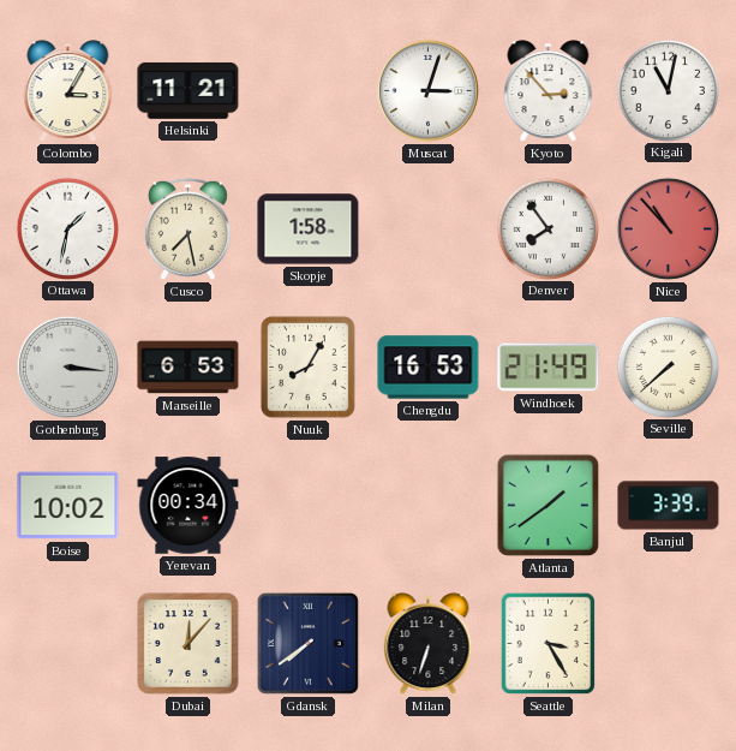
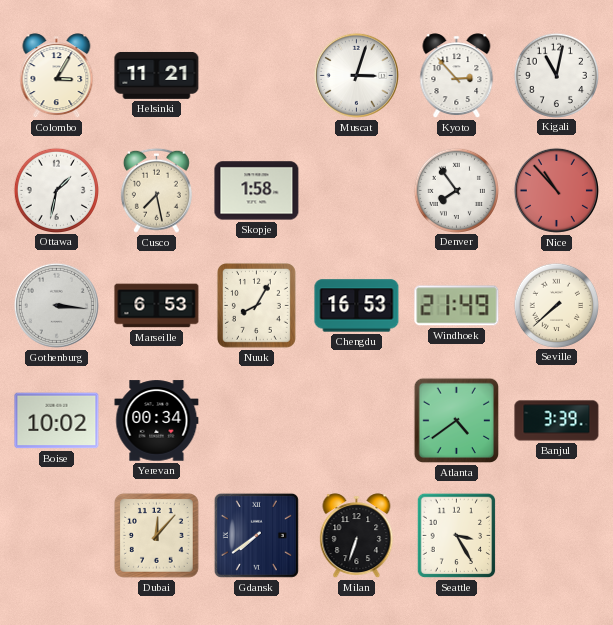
Atlanta: 1:39 -> 4:39
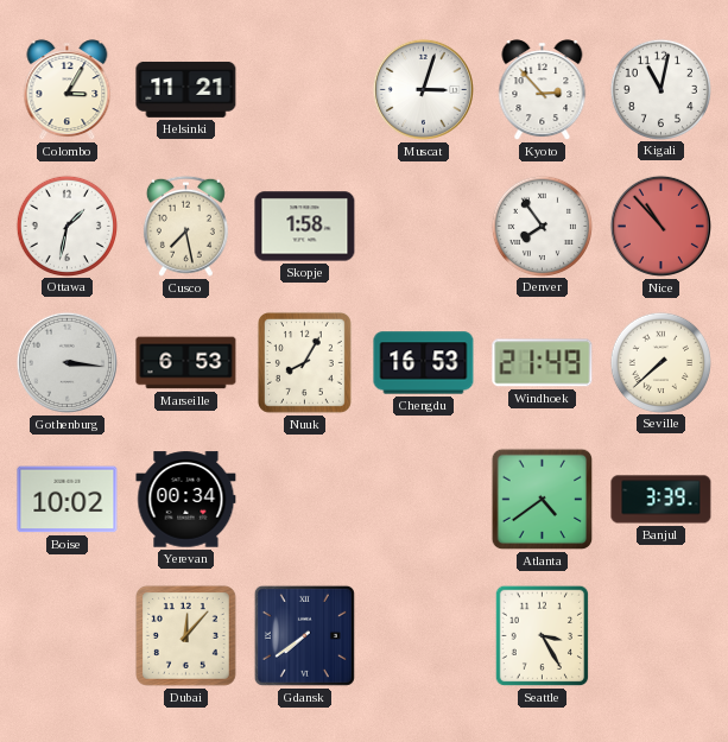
Milan: 6:33 -> none
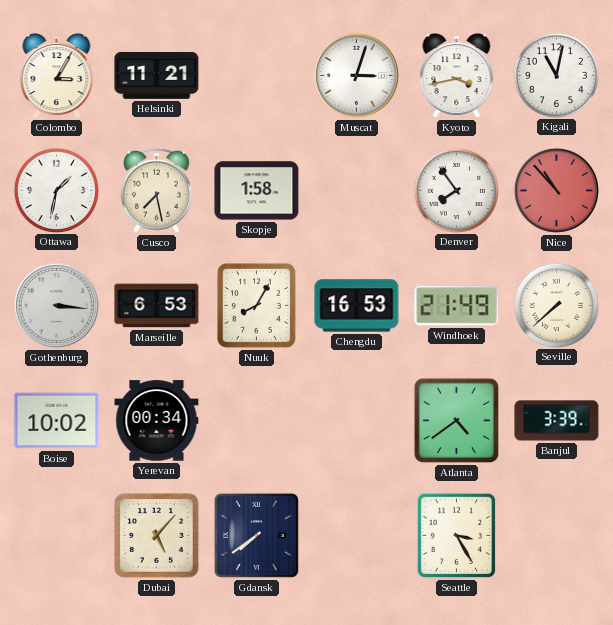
Kyoto: 2:53 -> 3:43
Dubai: 12:07 -> 5:07
